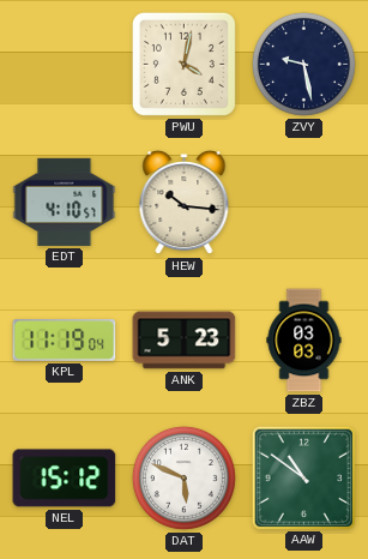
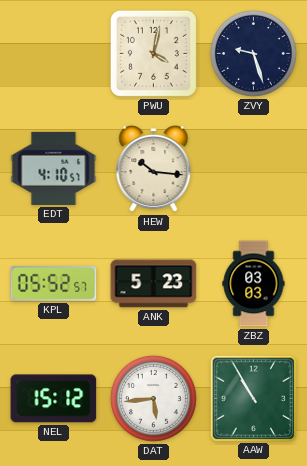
ZVY: 9:28 -> 9:27
KPL: 11:19 -> 05:52
DAT: 5:49 -> 5:44
AAW: 10:51 -> 10:55
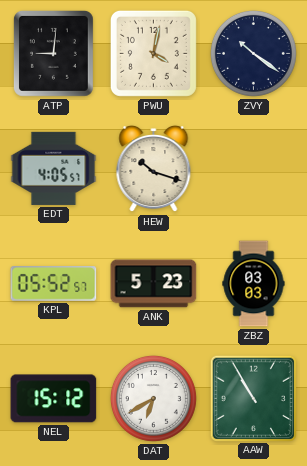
ATP: none -> 9:01
ZVY: 9:27 -> 10:21
EDT: 4:10 -> 4:05
HEW: 10:16 -> 10:18
DAT: 5:44 -> 6:40
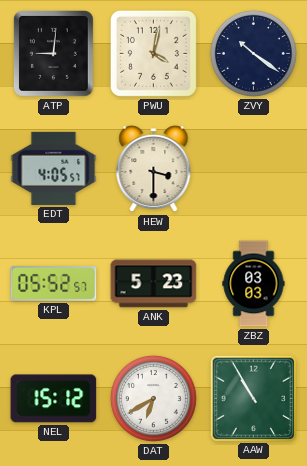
HEW: 10:18 -> 3:30
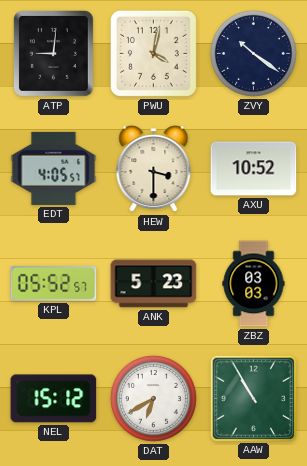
AXU: none -> 10:52
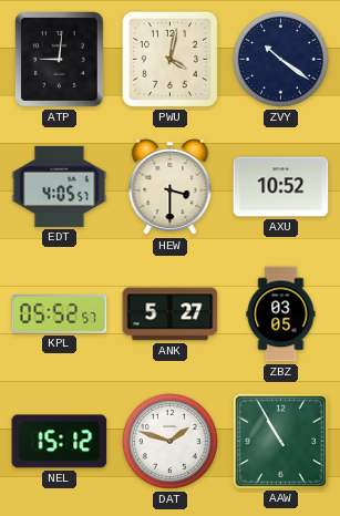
ANK: 5:23 -> 5:27
ZBZ: 03:03 -> 03:05
DAT: 6:40 -> 1:48
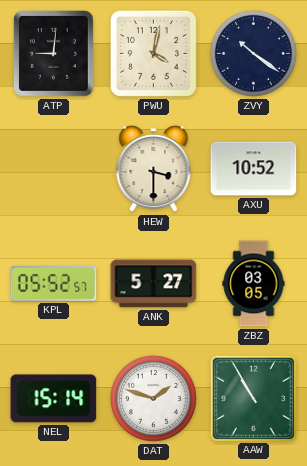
EDT: 4:05 -> none
NEL: 15:12 -> 15:14
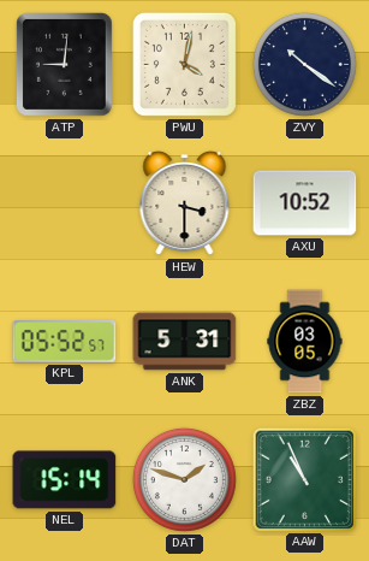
ANK: 5:27 -> 5:31
AAW: 10:55 -> 10:56
